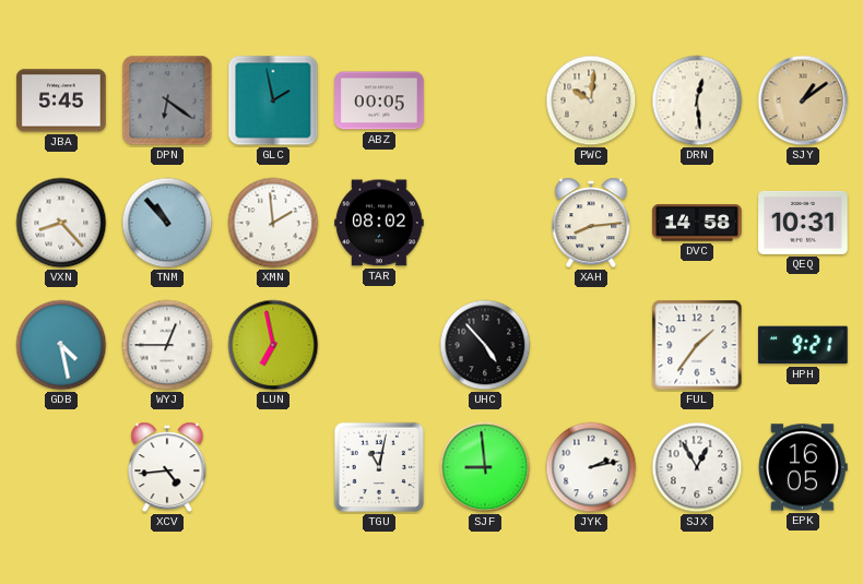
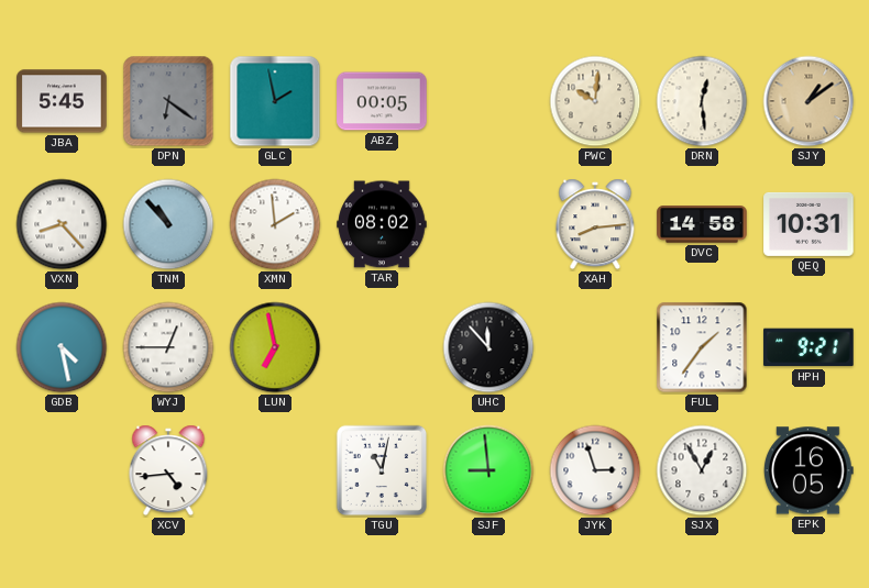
UHC: 4:53 -> 11:53
JYK: 2:13 -> 2:57
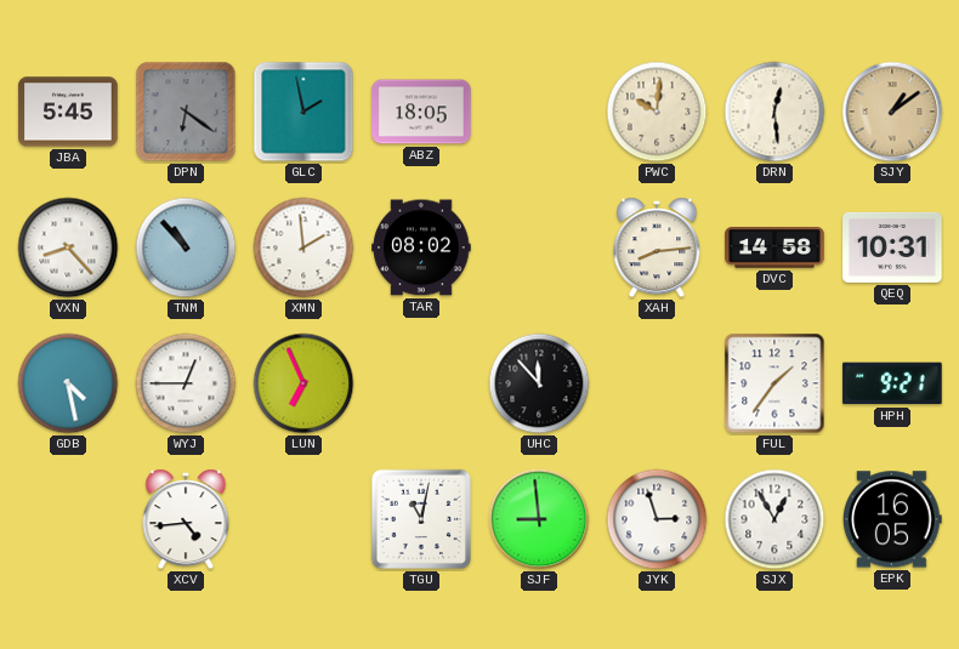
ABZ: 00:05 -> 18:05
LUN: 6:58 -> 6:56
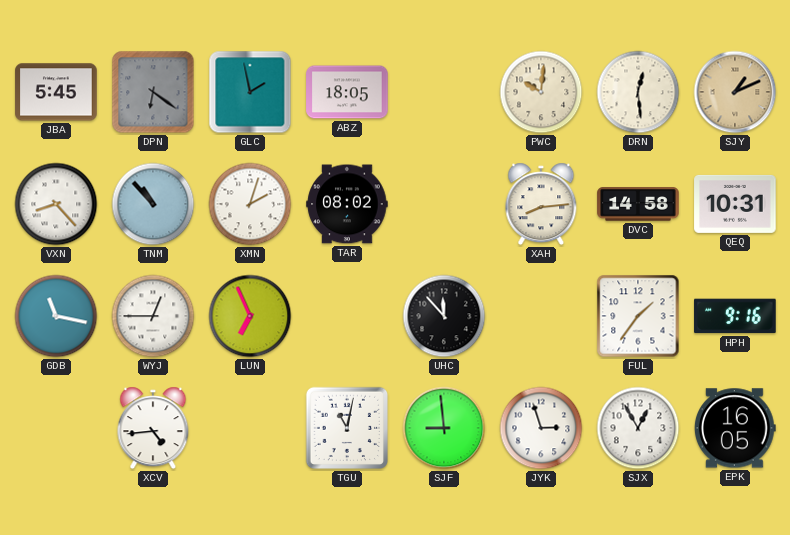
SJY: 1:09 -> 1:11
XMN: 1:59 -> 2:03
GDB: 4:28 -> 11:17
HPH: 9:21 -> 9:16
